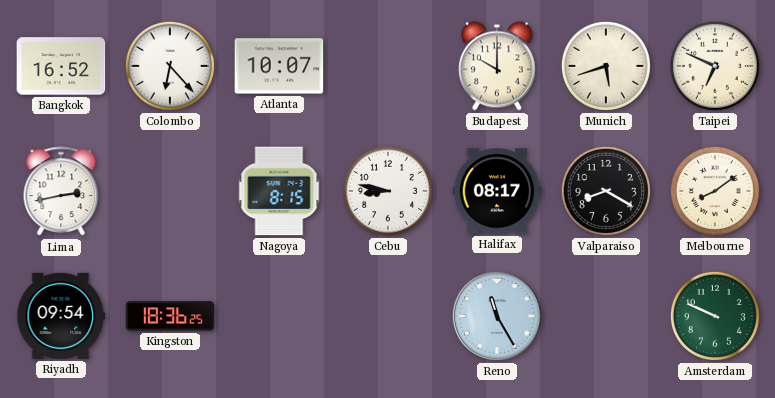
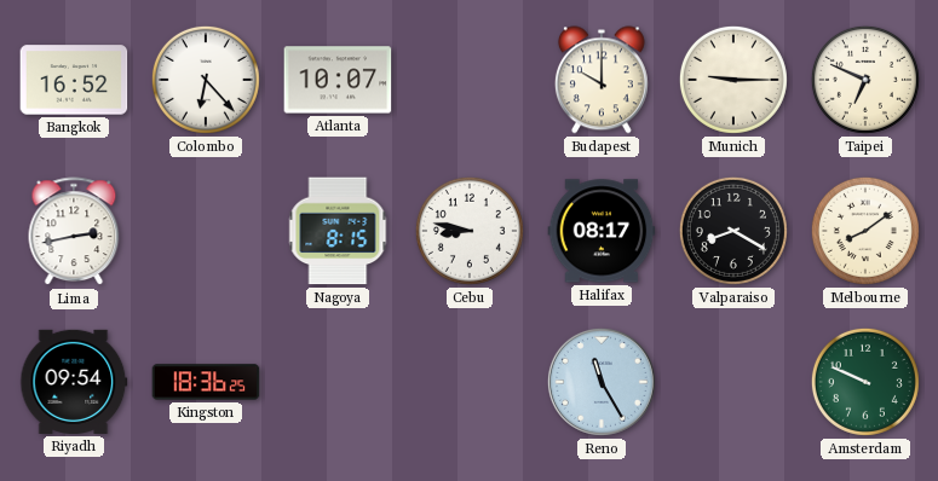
Munich: 5:42 -> 9:15
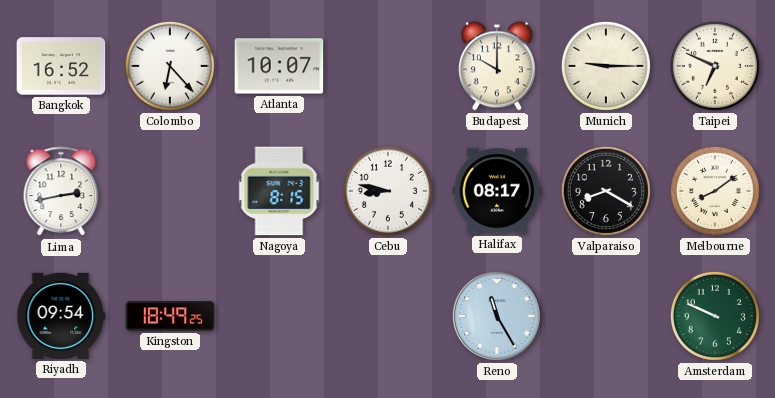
Kingston: 18:36 -> 18:49
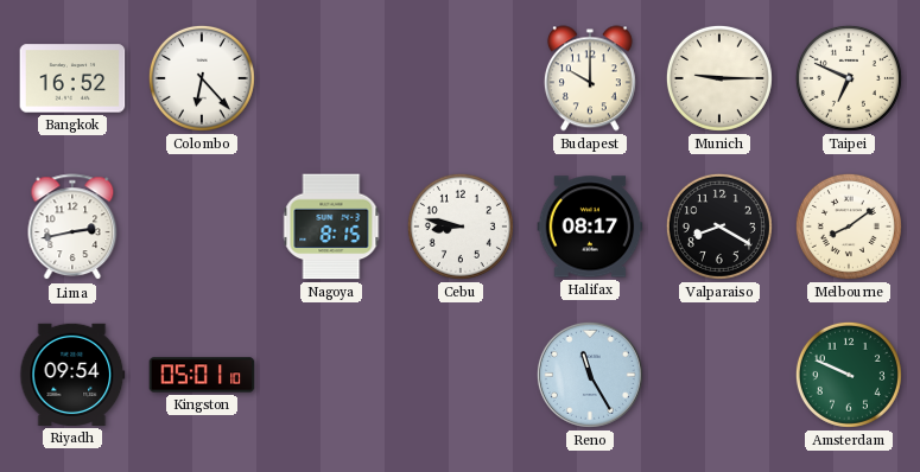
Atlanta: 10:07 -> none
Kingston: 18:49 -> 05:01
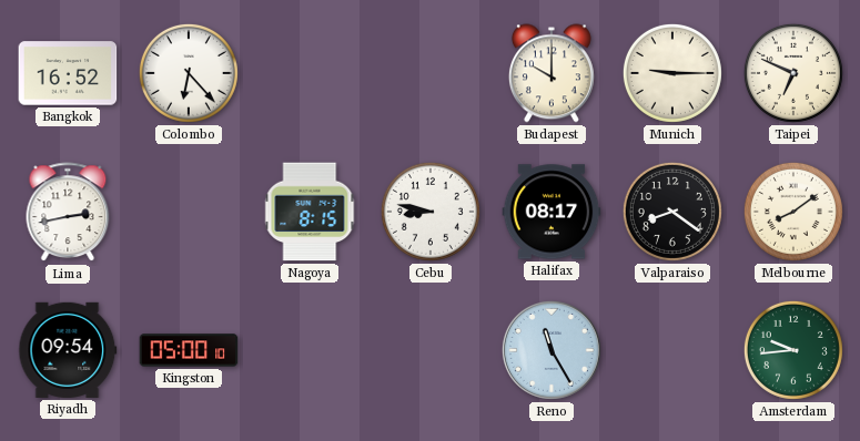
Valparaiso: 8:20 -> 8:21
Kingston: 05:01 -> 05:00
Amsterdam: 9:49 -> 9:44
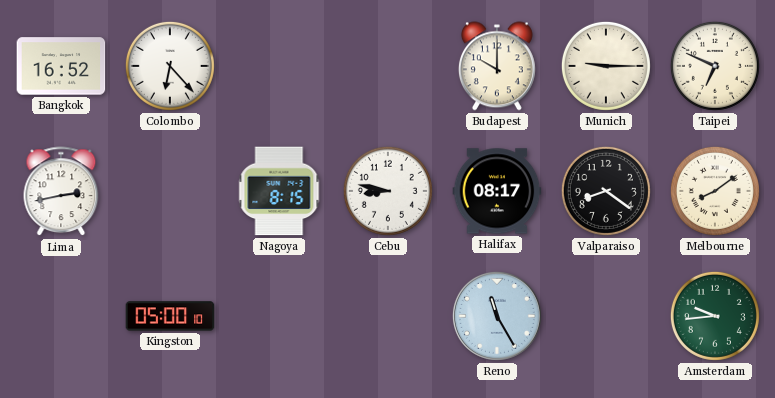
Riyadh: 09:54 -> none
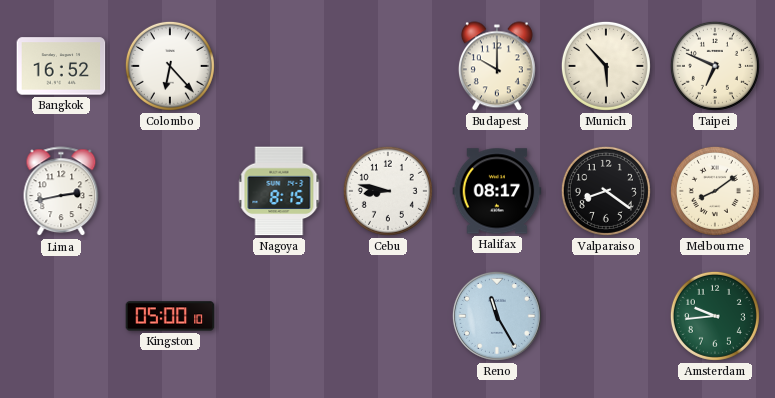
Munich: 9:15 -> 5:53
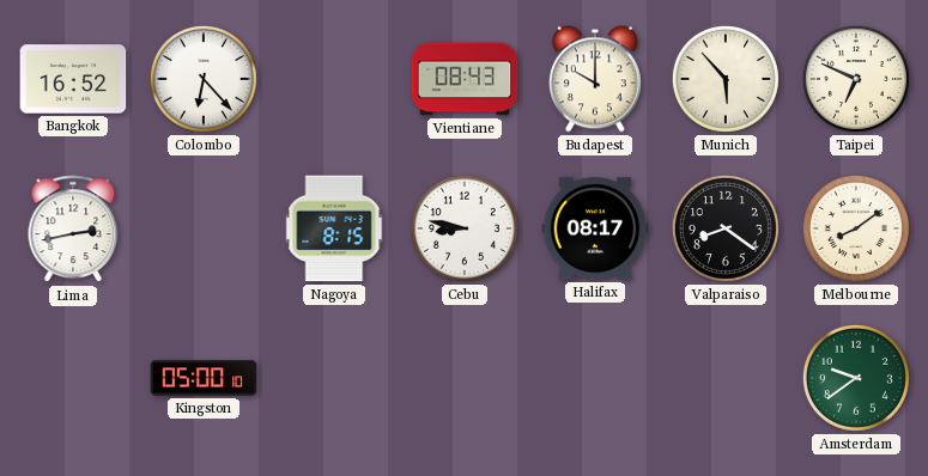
Vientiane: none -> 08:43
Reno: 11:25 -> none
Amsterdam: 9:44 -> 9:39
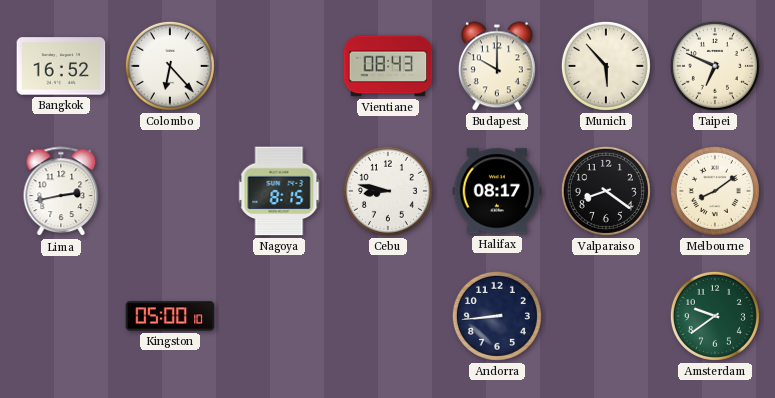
Andorra: none -> 8:44
